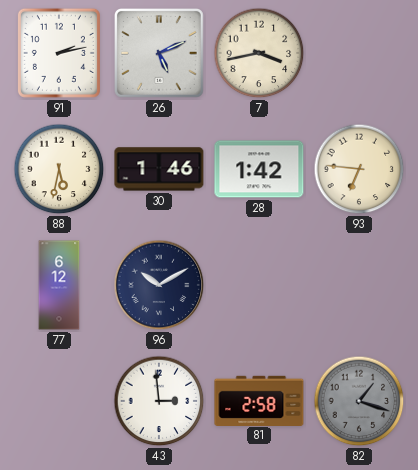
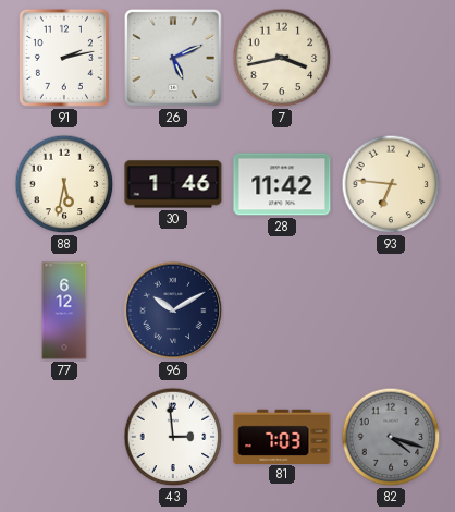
28: 1:42 -> 11:42
81: 2:58 -> 7:03
82: 1:18 -> 4:18
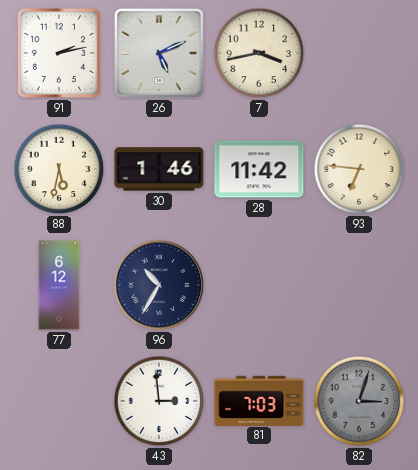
96: 10:10 -> 10:35
82: 4:18 -> 3:03
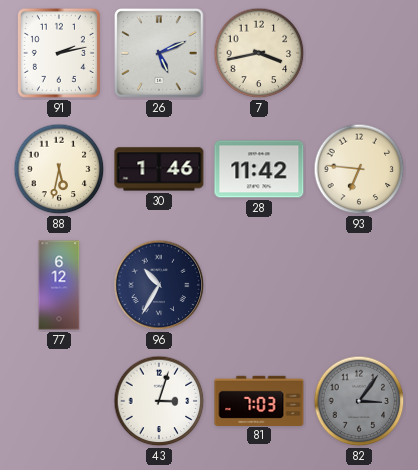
43: 2:59 -> 3:03
82: 3:03 -> 3:06
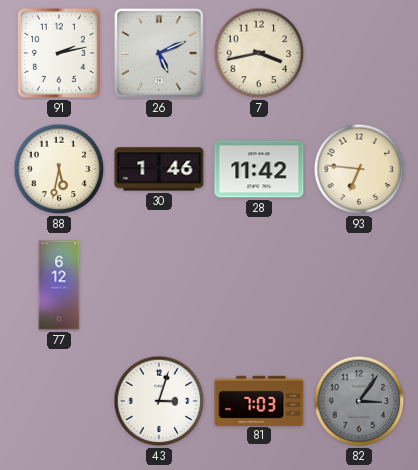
96: 10:35 -> none
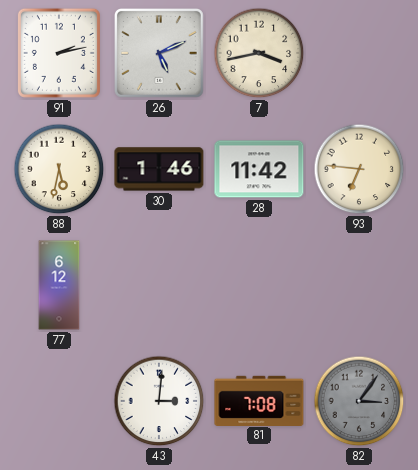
43: 3:03 -> 3:01
81: 7:03 -> 7:08
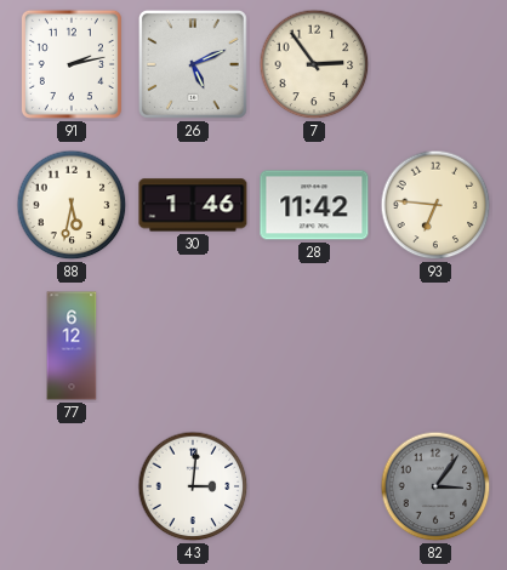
7: 3:43 -> 2:54
81: 7:08 -> none
